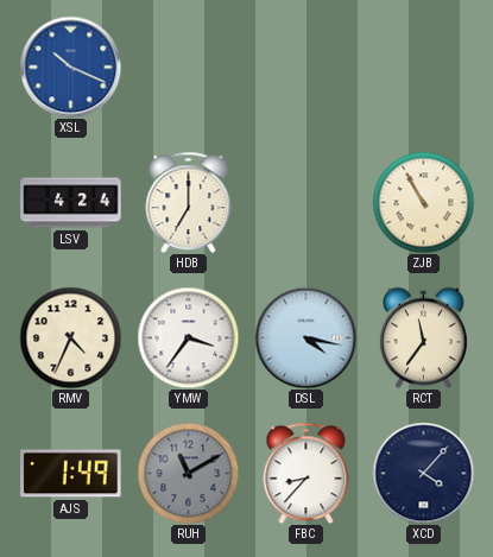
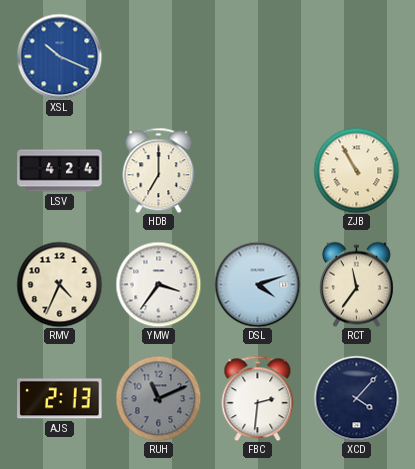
DSL: 4:17 -> 4:12
AJS: 1:49 -> 2:13
RUH: 11:10 -> 11:11
FBC: 8:37 -> 2:31
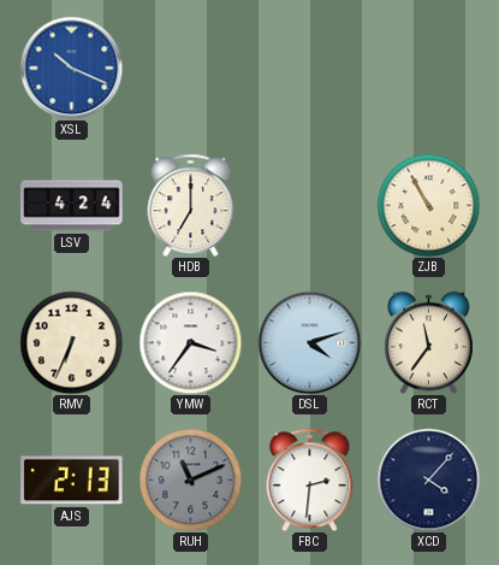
RMV: 4:34 -> 6:34
